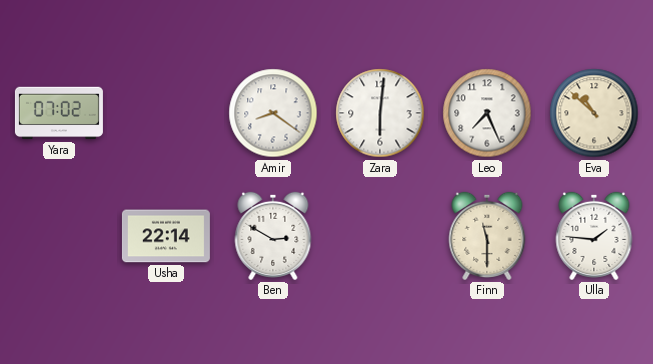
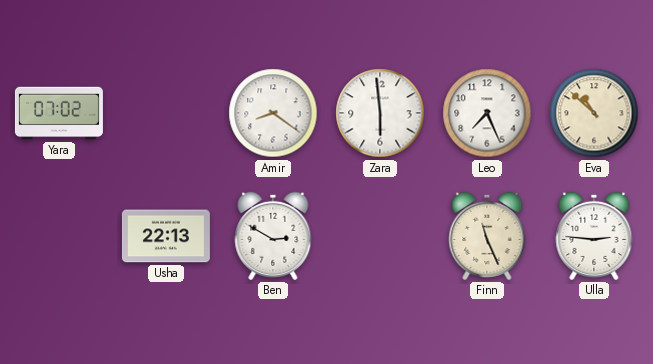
Zara: 6:01 -> 5:59
Usha: 22:14 -> 22:13
Finn: 11:30 -> 11:26
Ulla: 1:46 -> 2:46
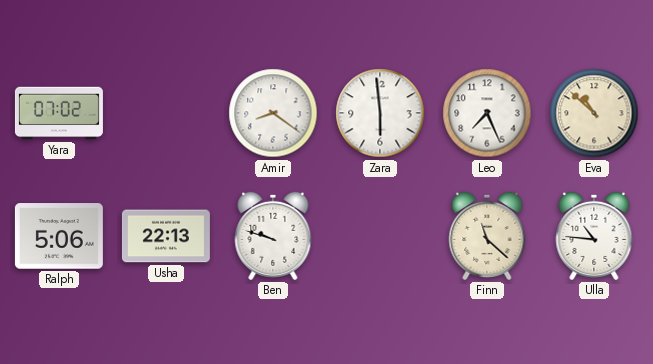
Ralph: none -> 5:06
Ben: 2:50 -> 9:48
Finn: 11:26 -> 11:22
Ulla: 2:46 -> 10:46
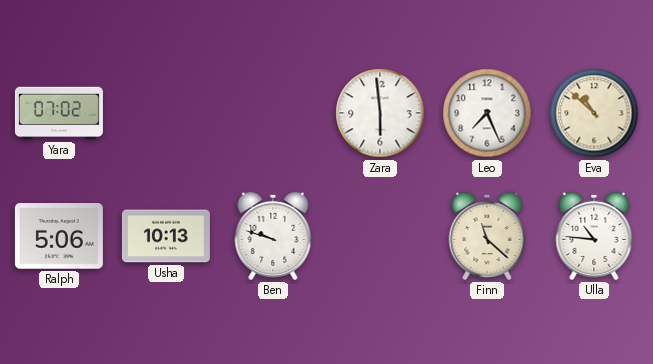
Amir: 8:21 -> none
Usha: 22:13 -> 10:13
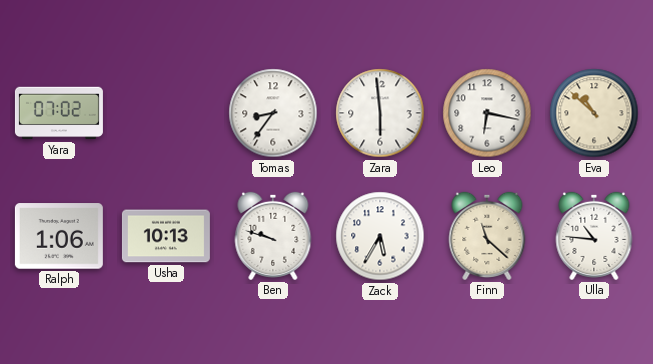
Tomas: none -> 8:36
Leo: 7:26 -> 6:17
Ralph: 5:06 -> 1:06
Zack: none -> 5:35
